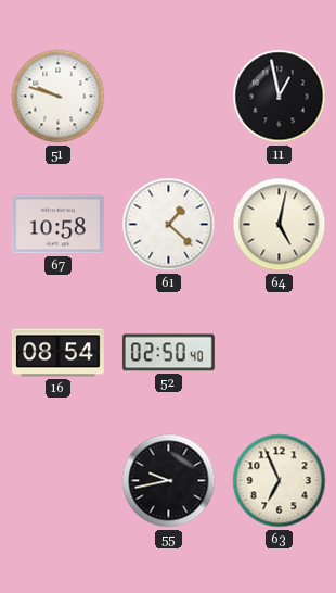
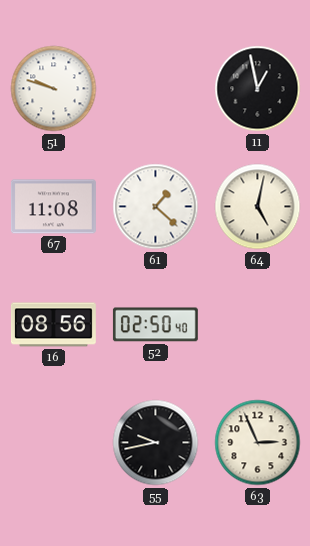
67: 10:58 -> 11:08
16: 08:54 -> 08:56
63: 6:56 -> 2:56
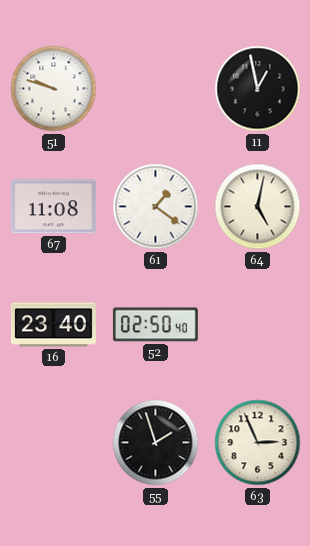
61: 1:22 -> 1:21
16: 08:56 -> 23:40
55: 9:43 -> 1:57
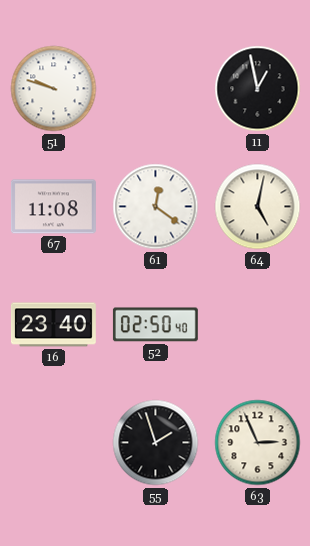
61: 1:21 -> 12:21
